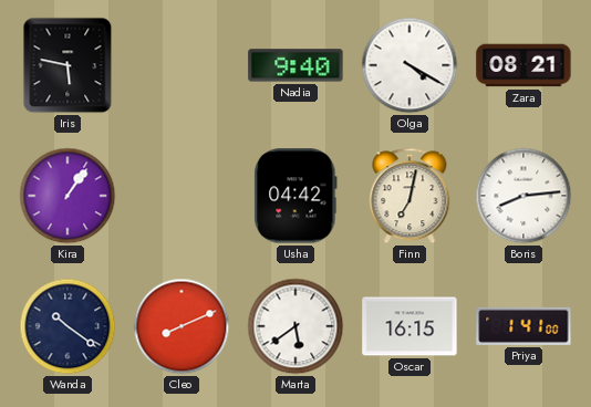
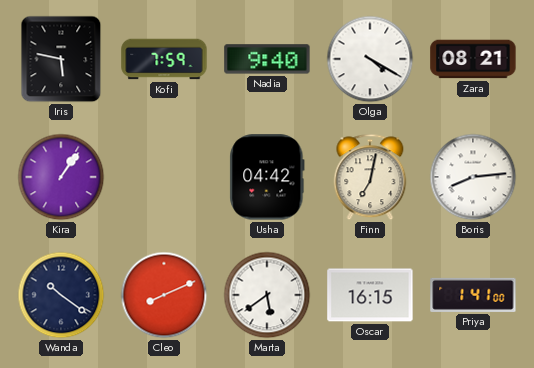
Kofi: none -> 7:59
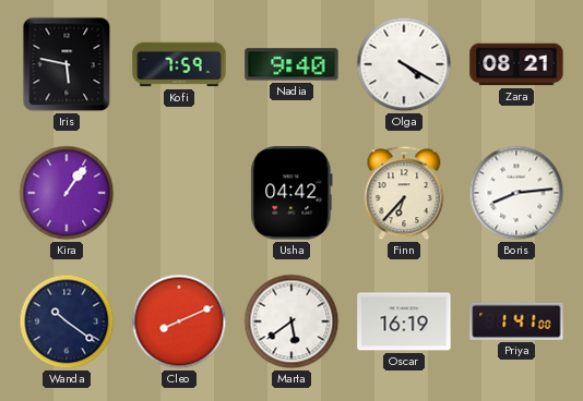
Finn: 7:02 -> 6:37
Oscar: 16:15 -> 16:19
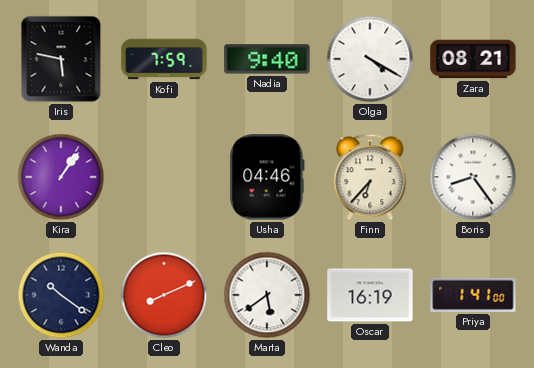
Usha: 04:42 -> 04:46
Boris: 8:14 -> 8:24
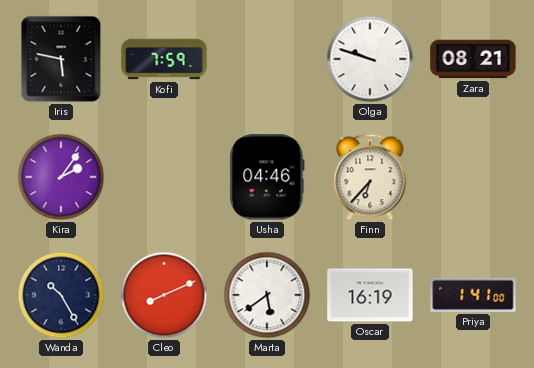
Nadia: 9:40 -> none
Olga: 4:20 -> 9:48
Kira: 1:06 -> 2:06
Boris: 8:24 -> none
Wanda: 10:21 -> 10:25
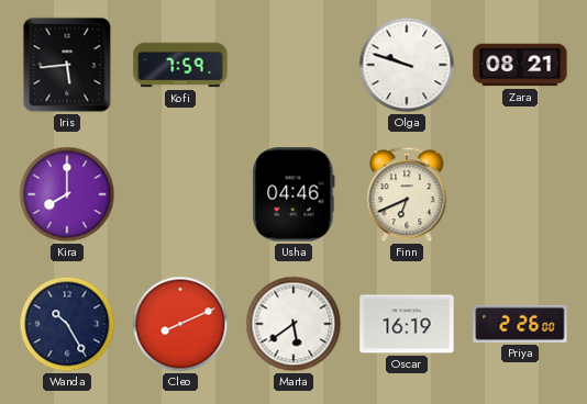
Iris: 5:47 -> 5:44
Kira: 2:06 -> 8:00
Finn: 6:37 -> 6:41
Priya: 1:41 -> 2:26
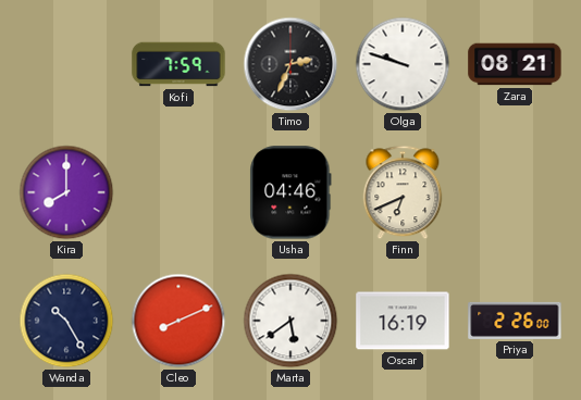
Iris: 5:44 -> none
Timo: none -> 2:34
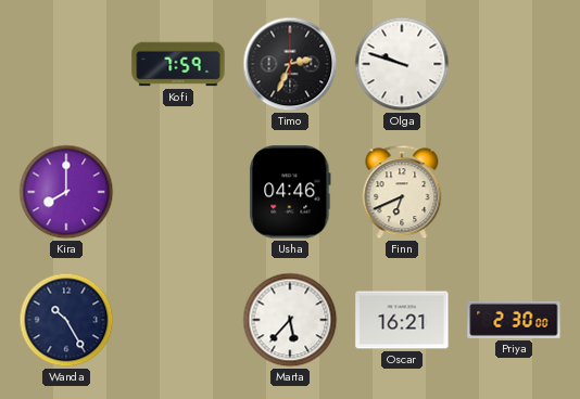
Zara: 08:21 -> none
Cleo: 8:11 -> none
Marta: 5:39 -> 5:37
Oscar: 16:19 -> 16:21
Priya: 2:26 -> 2:30
